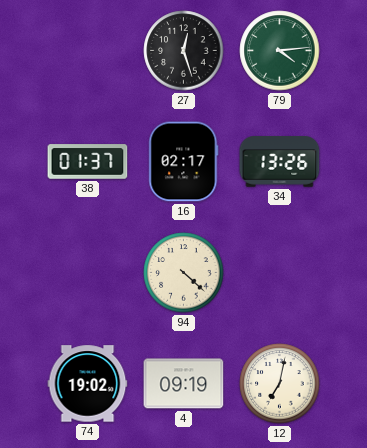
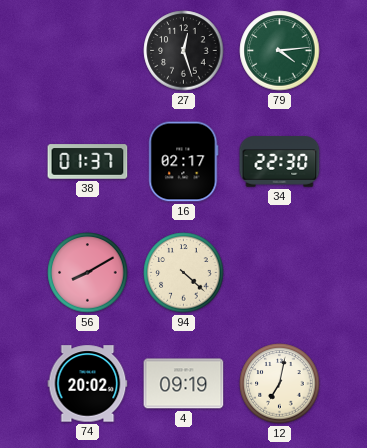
34: 13:26 -> 22:30
56: none -> 8:10
74: 19:02 -> 20:02
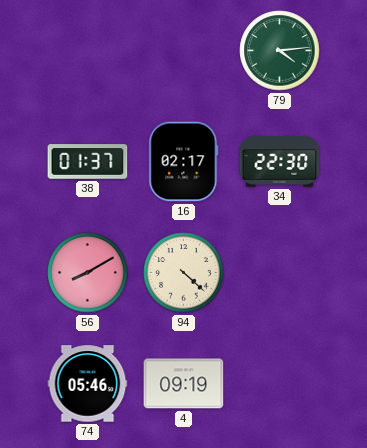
27: 12:27 -> none
74: 20:02 -> 05:46
12: 7:02 -> none
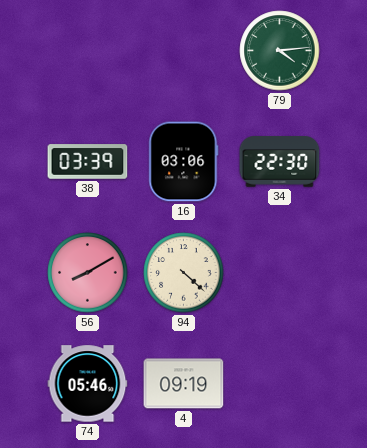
38: 01:37 -> 03:39
16: 02:17 -> 03:06
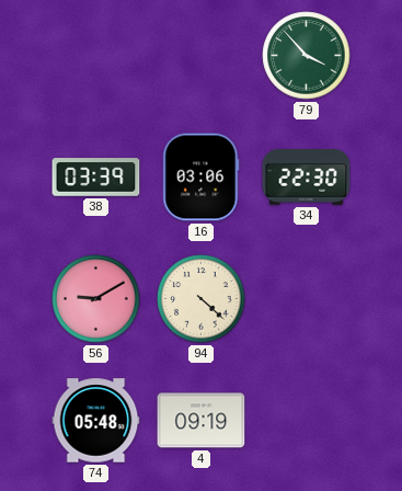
79: 4:14 -> 3:53
56: 8:10 -> 9:10
74: 05:46 -> 05:48
